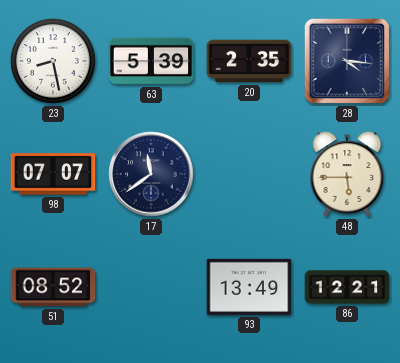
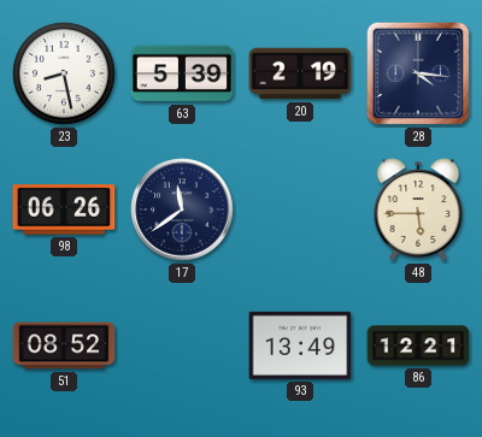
20: 2:35 -> 2:19
98: 07:07 -> 06:26
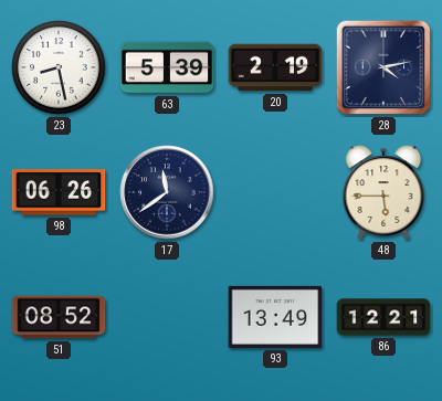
28: 4:16 -> 4:13
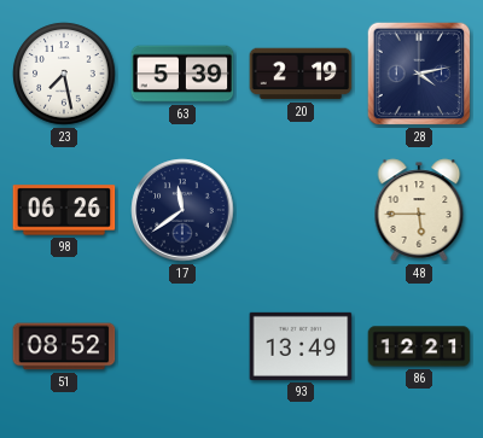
23: 8:28 -> 7:28
